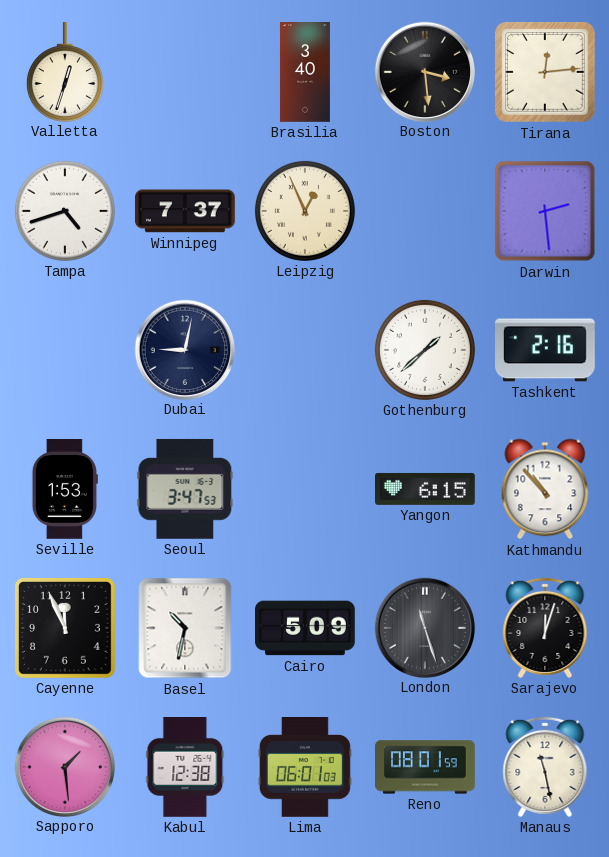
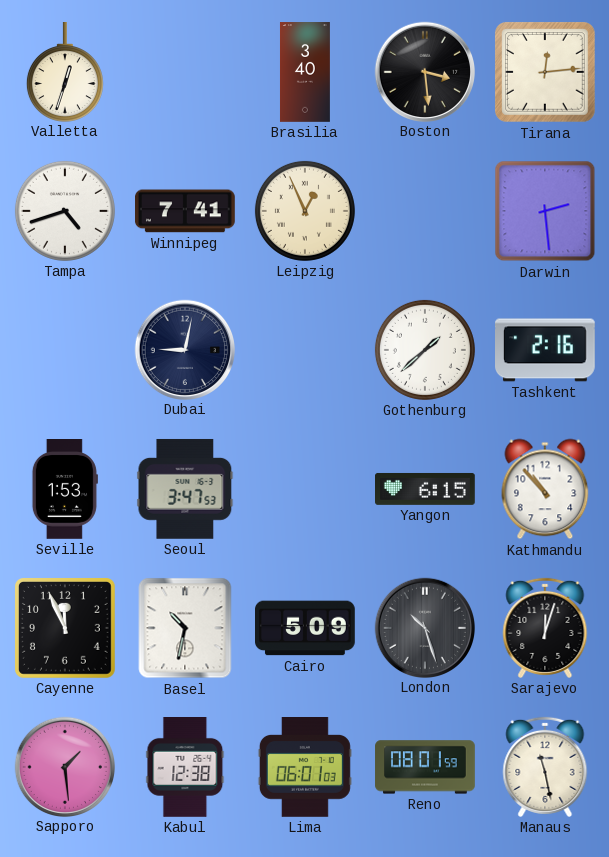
Winnipeg: 7:37 -> 7:41
London: 11:27 -> 10:27
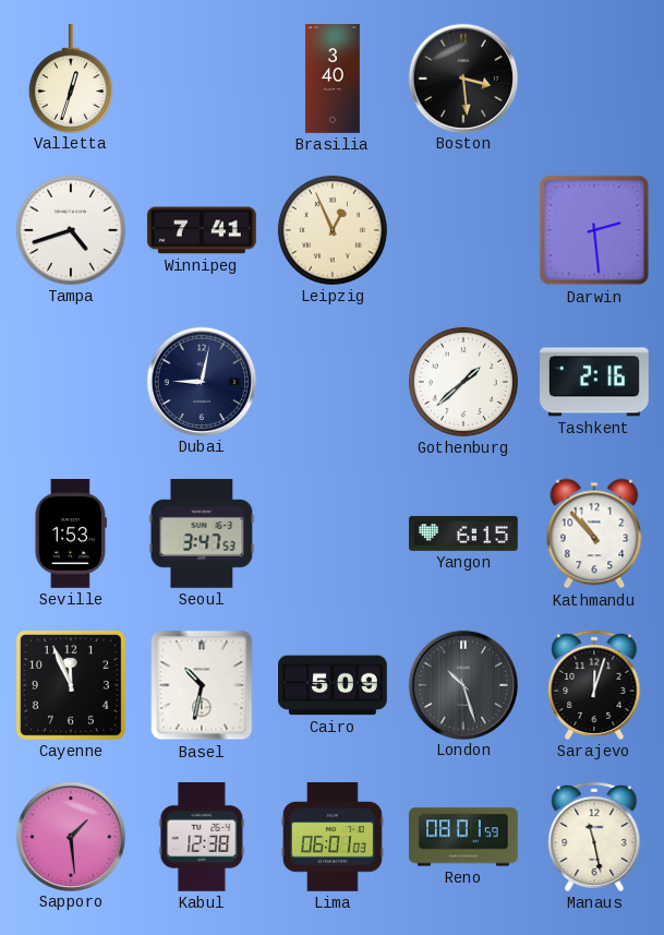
Tirana: 12:14 -> none
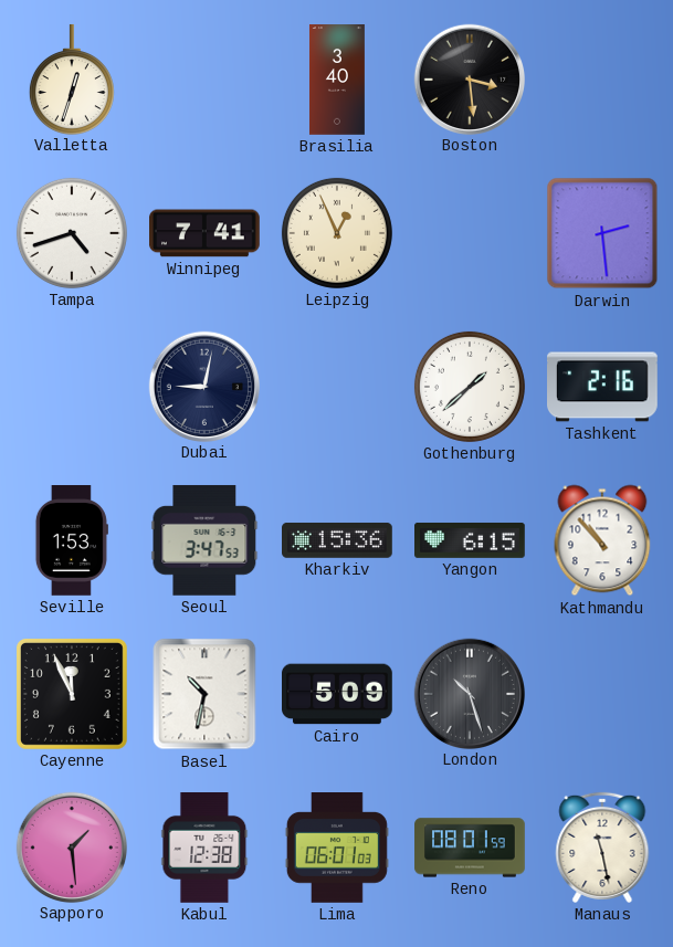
Kharkiv: none -> 15:36
Sarajevo: 12:03 -> none
